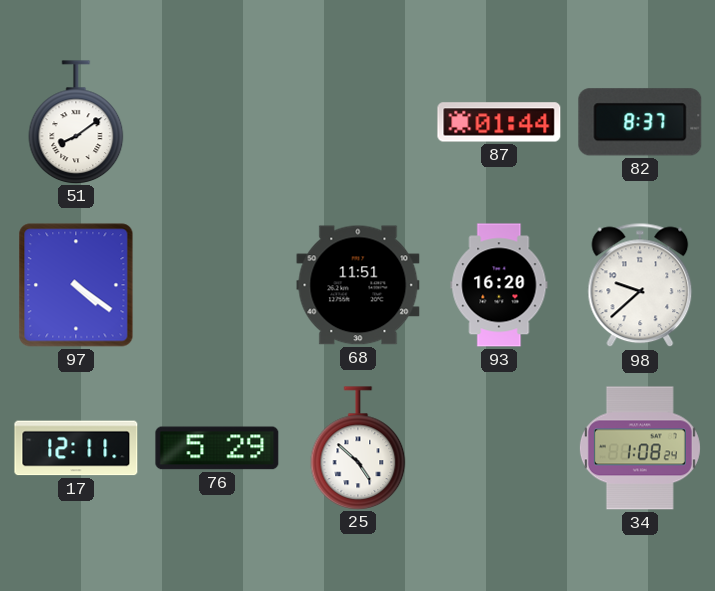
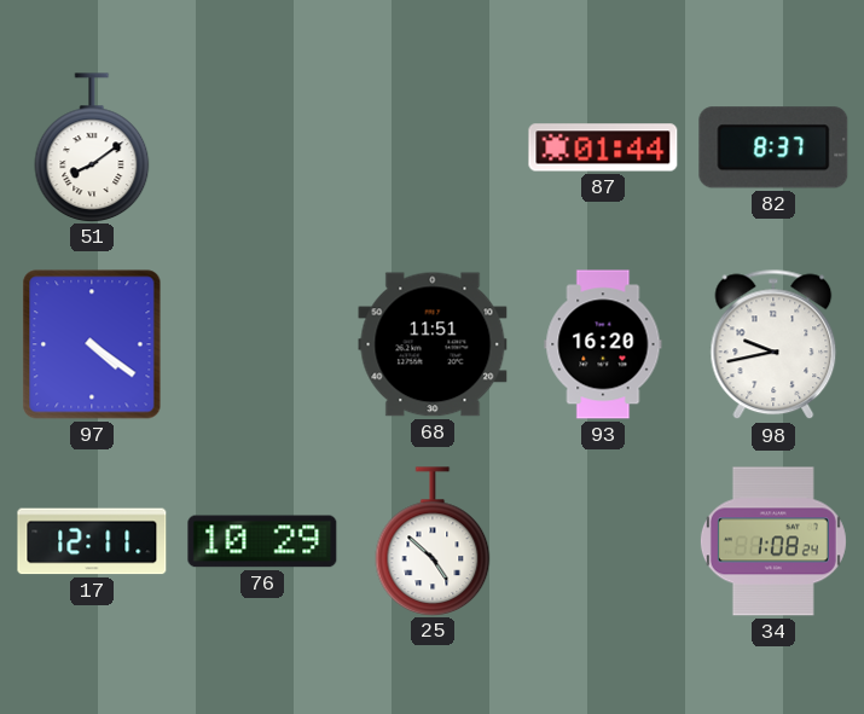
98: 9:38 -> 9:43
76: 5:29 -> 10:29
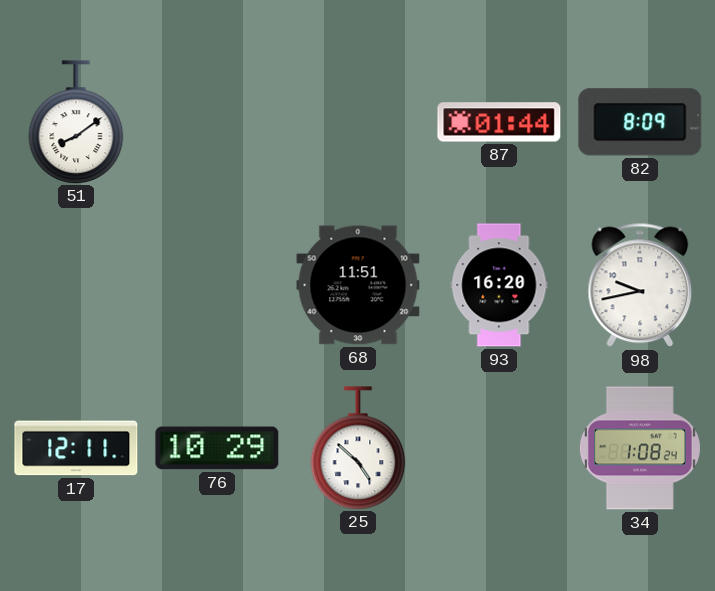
82: 8:37 -> 8:09
97: 4:21 -> none
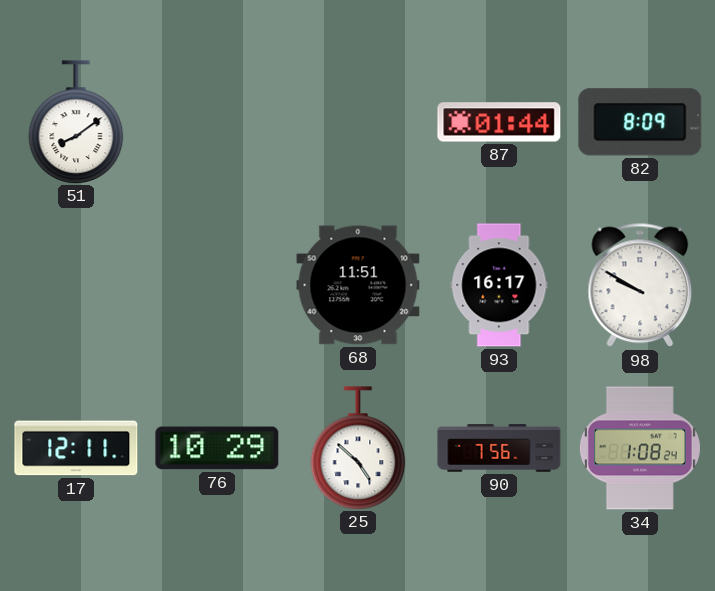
93: 16:20 -> 16:17
98: 9:43 -> 9:50
90: none -> 7:56
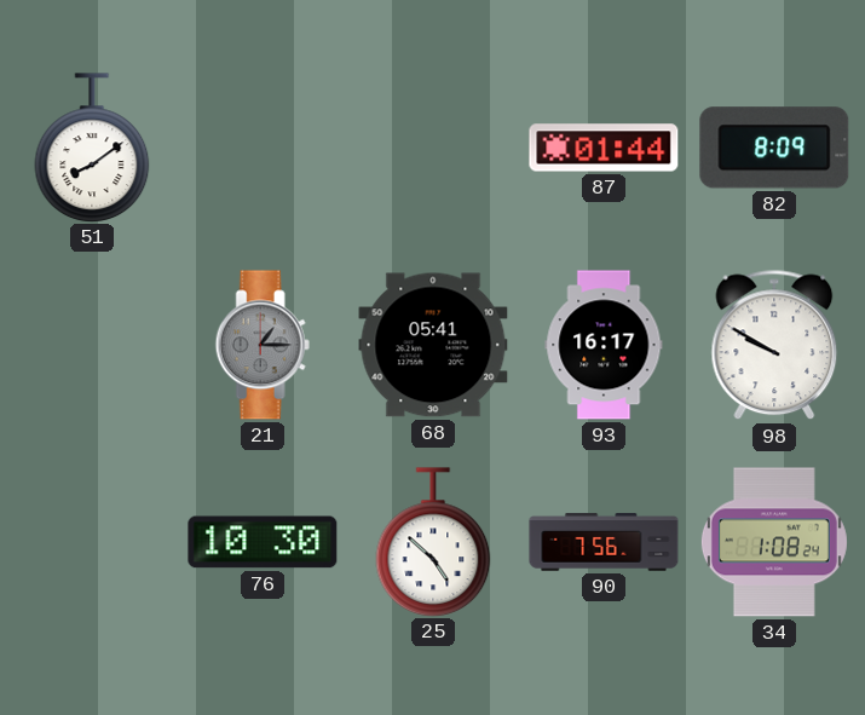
21: none -> 1:15
68: 11:51 -> 05:41
17: 12:11 -> none
76: 10:29 -> 10:30
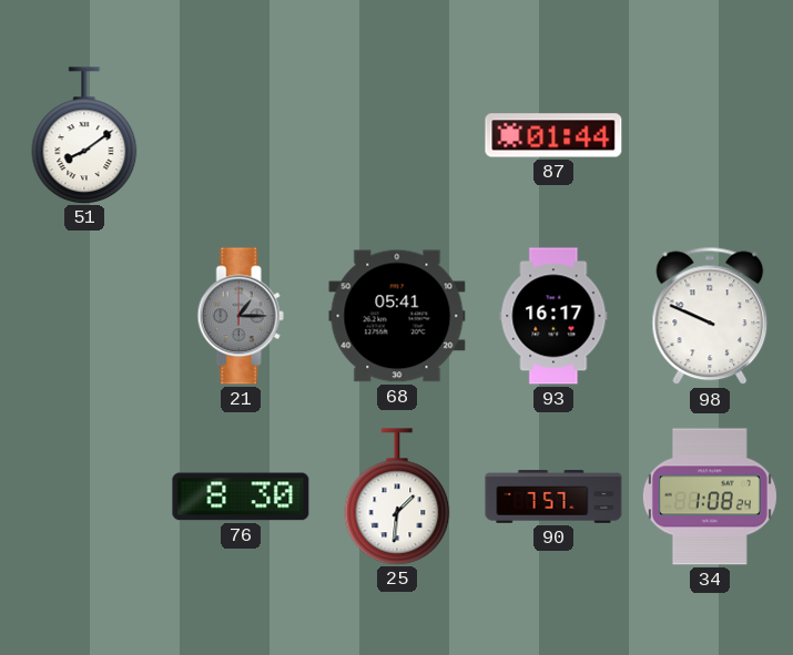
82: 8:09 -> none
98: 9:50 -> 9:49
76: 10:30 -> 8:30
25: 4:52 -> 1:31
90: 7:56 -> 7:57
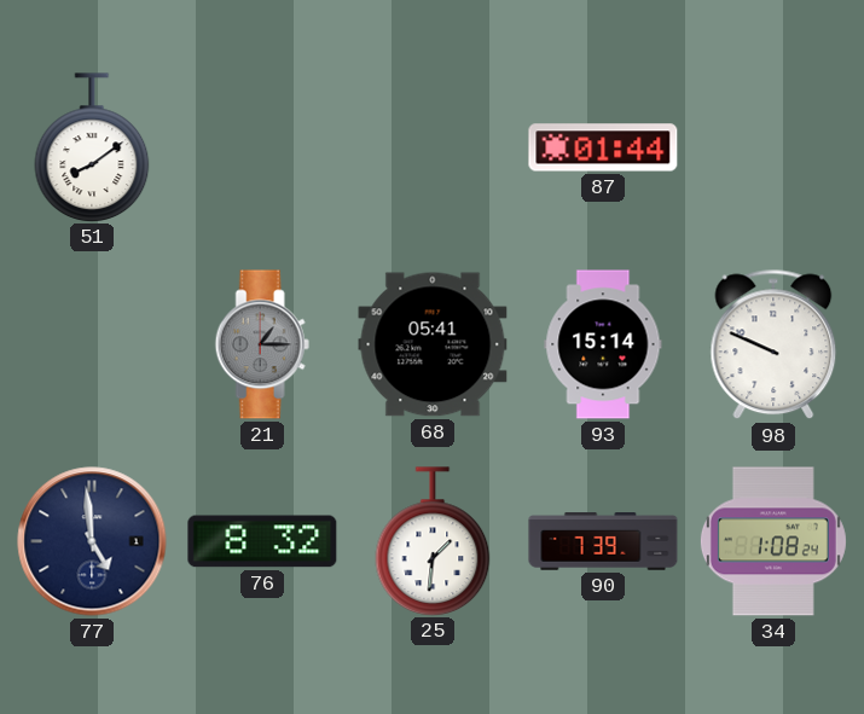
93: 16:17 -> 15:14
77: none -> 4:59
76: 8:30 -> 8:32
90: 7:57 -> 7:39
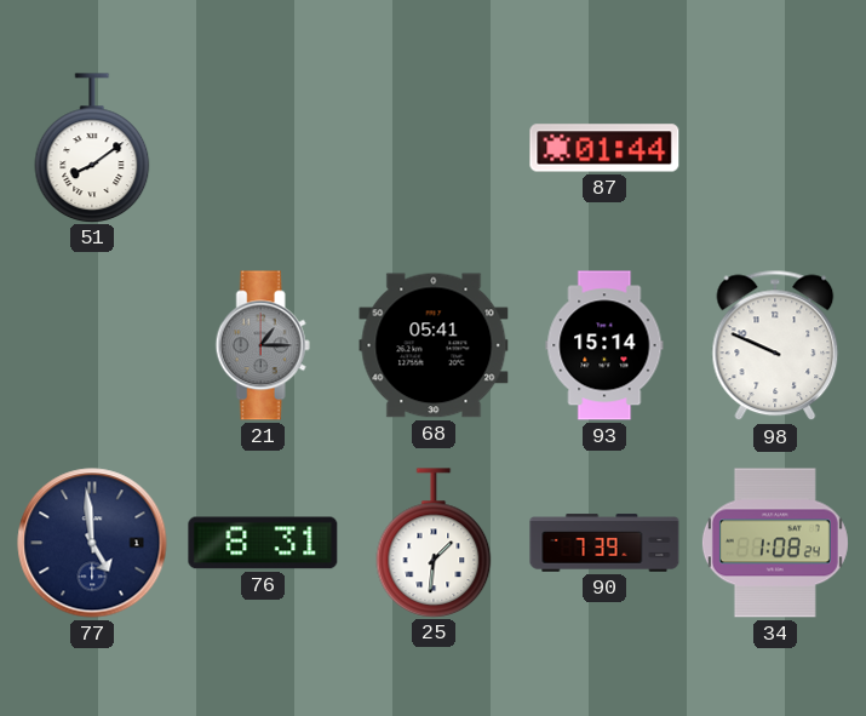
76: 8:32 -> 8:31
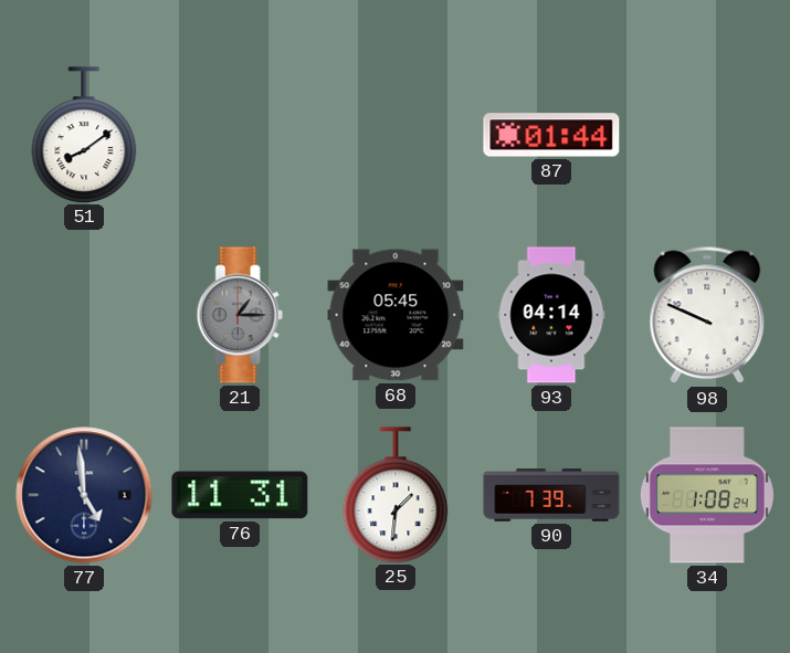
68: 05:41 -> 05:45
93: 15:14 -> 04:14
76: 8:31 -> 11:31
